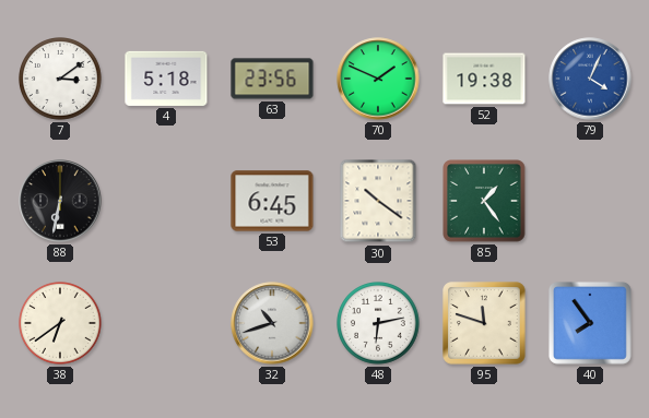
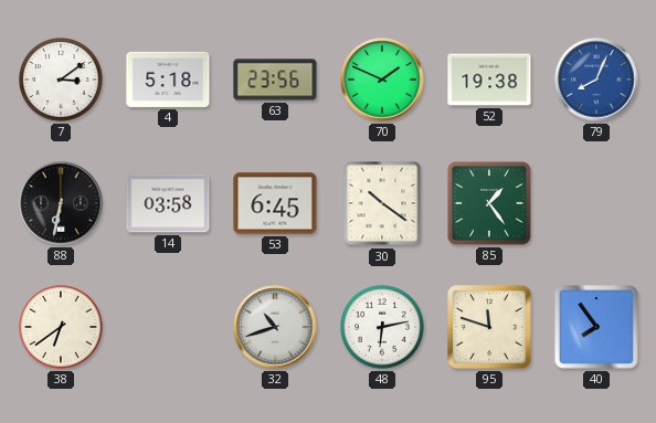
79: 4:04 -> 8:04
14: none -> 03:58
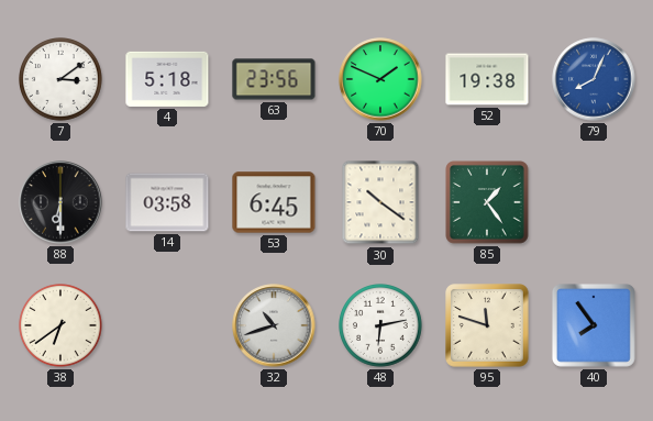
88: 6:32 -> 6:30
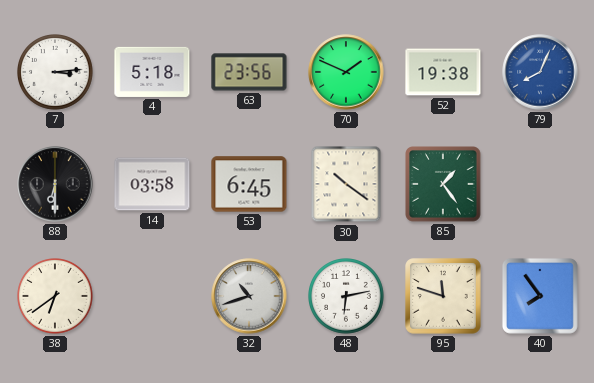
7: 3:09 -> 3:14
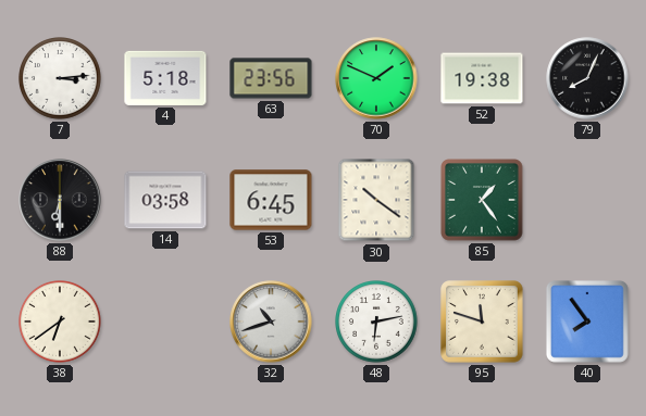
79 dial: blue -> black
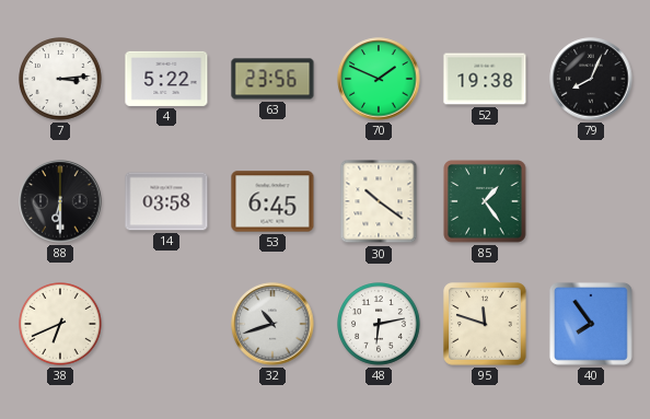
4: 5:18 -> 5:22
38: 6:39 -> 6:41
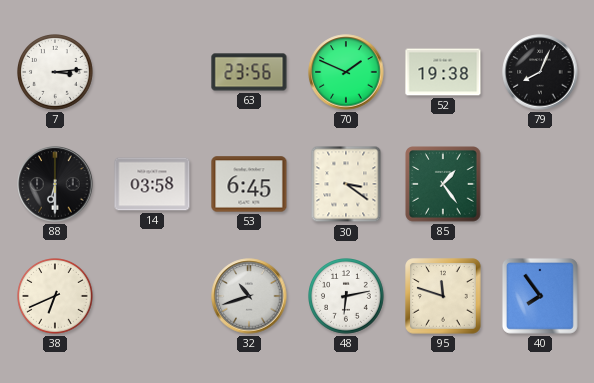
4: 5:22 -> none
30: 10:21 -> 3:21
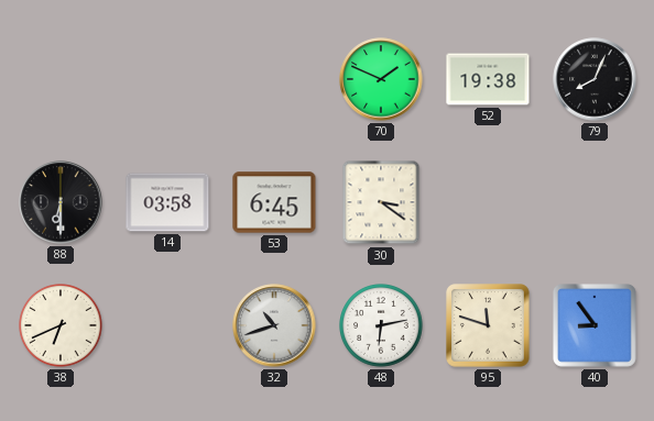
7: 3:14 -> none
63: 23:56 -> none
85: 1:24 -> none
40: 7:54 -> 8:54
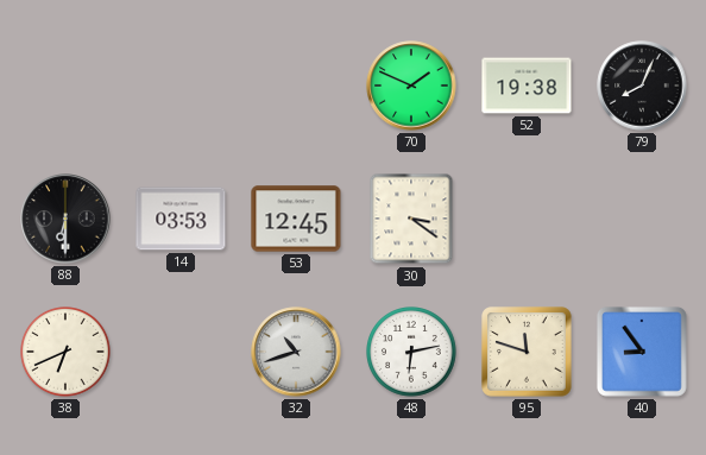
14: 03:58 -> 03:53
53: 6:45 -> 12:45
